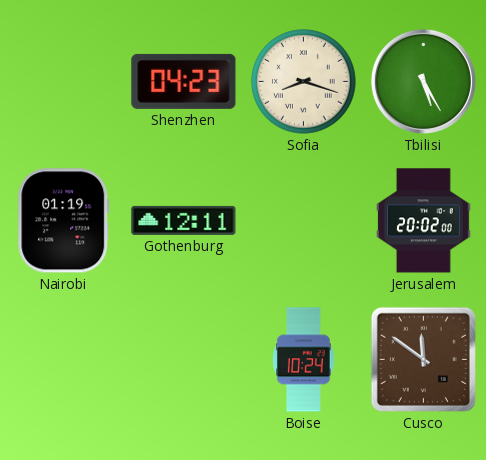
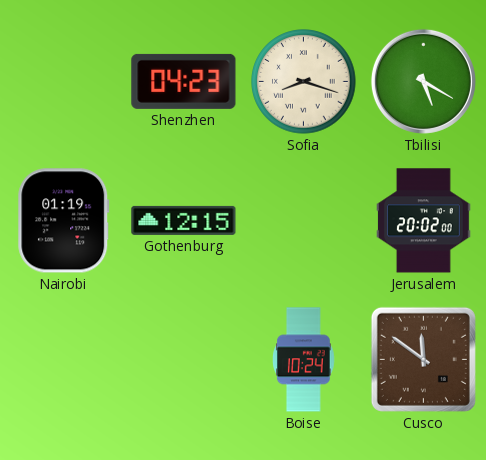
Tbilisi: 5:25 -> 5:20
Gothenburg: 12:11 -> 12:15
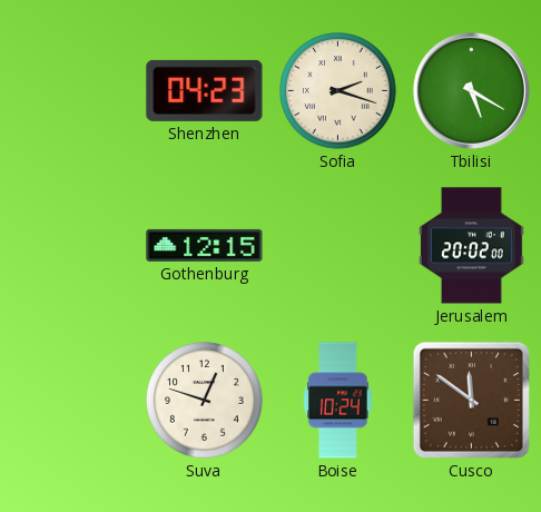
Sofia: 8:18 -> 2:18
Nairobi: 01:19 -> none
Suva: none -> 12:48
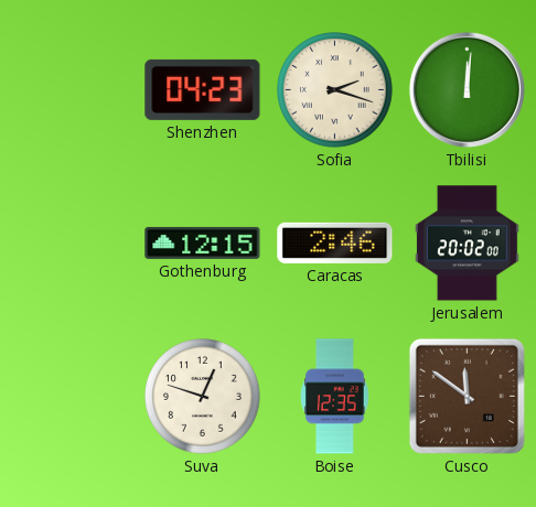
Tbilisi: 5:20 -> 12:01
Caracas: none -> 2:46
Boise: 10:24 -> 12:35
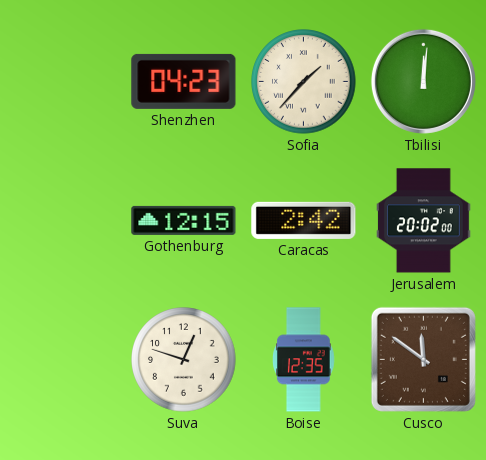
Sofia: 2:18 -> 1:37
Caracas: 2:46 -> 2:42
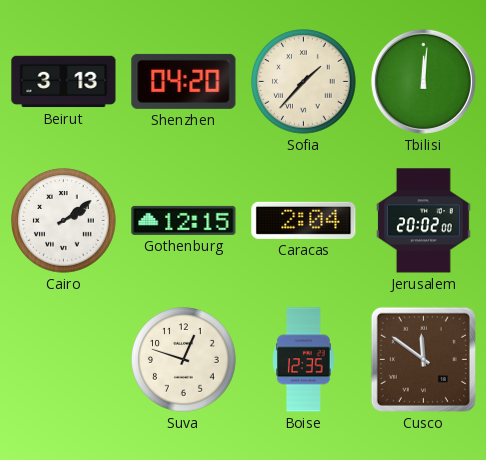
Beirut: none -> 3:13
Shenzhen: 04:23 -> 04:20
Cairo: none -> 2:09
Caracas: 2:42 -> 2:04
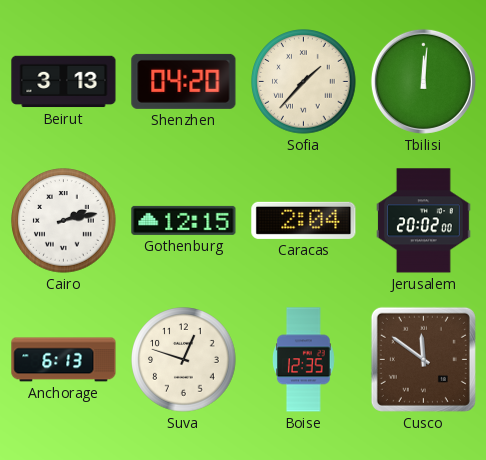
Cairo: 2:09 -> 2:13
Anchorage: none -> 6:13
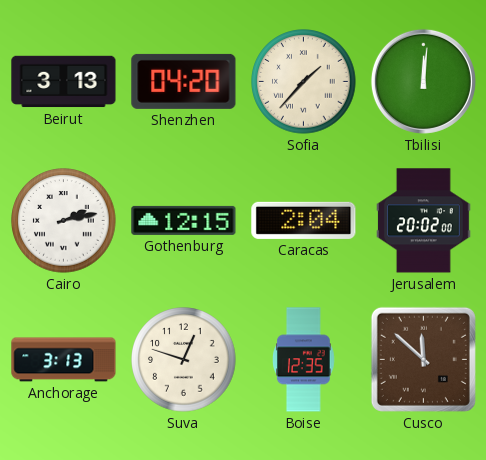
Anchorage: 6:13 -> 3:13
Cusco: 11:51 -> 11:52
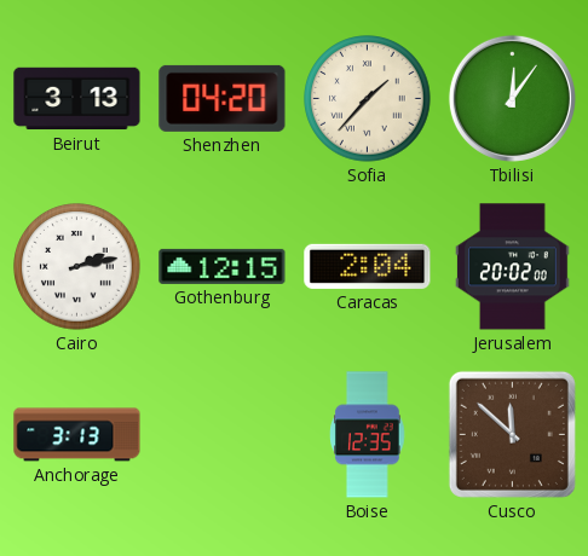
Tbilisi: 12:01 -> 12:06
Suva: 12:48 -> none
